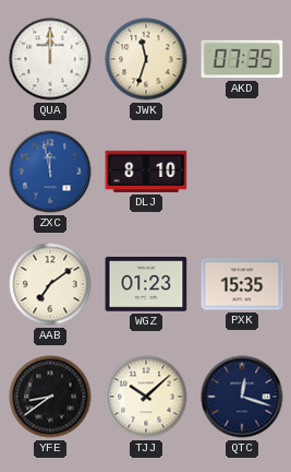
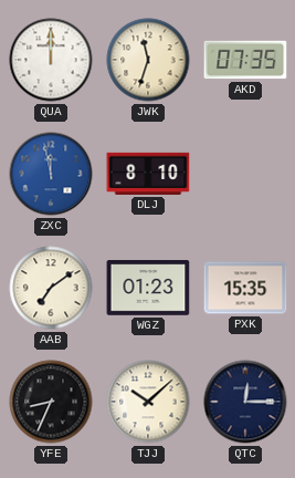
YFE: 8:39 -> 8:34
QTC: 12:18 -> 12:15
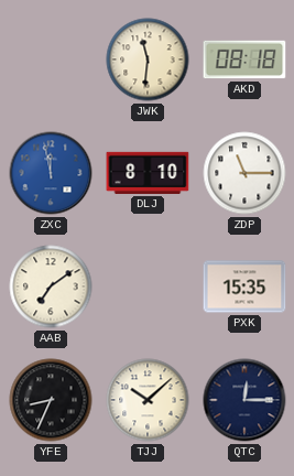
QUA: 12:00 -> none
JWK: 11:33 -> 11:31
AKD: 07:35 -> 08:18
ZDP: none -> 11:15
WGZ: 01:23 -> none
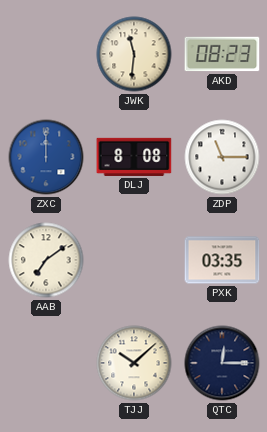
AKD: 08:18 -> 08:23
ZXC: 11:58 -> 12:00
DLJ: 8:10 -> 8:08
PXK: 15:35 -> 03:35
YFE: 8:34 -> none
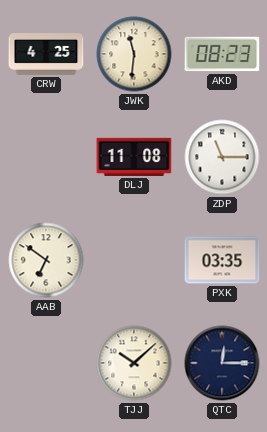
CRW: none -> 4:25
ZXC: 12:00 -> none
DLJ: 8:08 -> 11:08
AAB: 7:09 -> 6:51
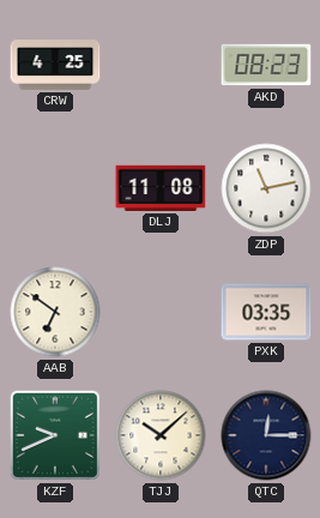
JWK: 11:31 -> none
ZDP: 11:15 -> 11:13
KZF: none -> 9:41
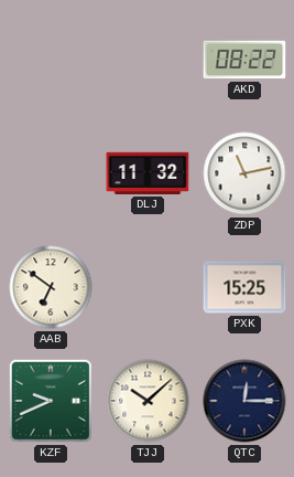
CRW: 4:25 -> none
AKD: 08:23 -> 08:22
DLJ: 11:08 -> 11:32
PXK: 03:35 -> 15:25
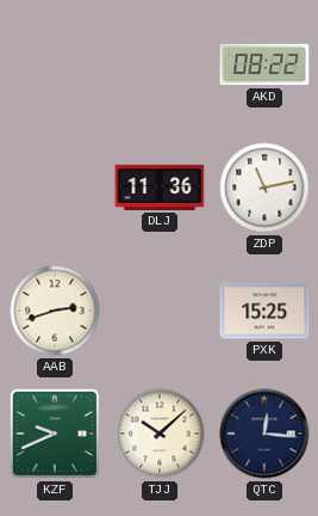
DLJ: 11:32 -> 11:36
AAB: 6:51 -> 2:42
QTC: 12:15 -> 12:16
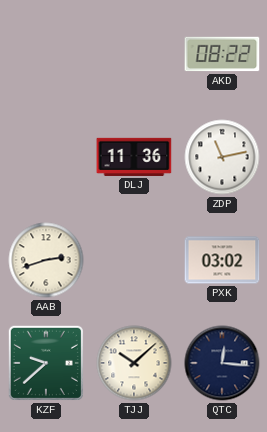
PXK: 15:25 -> 03:02
KZF: 9:41 -> 9:38
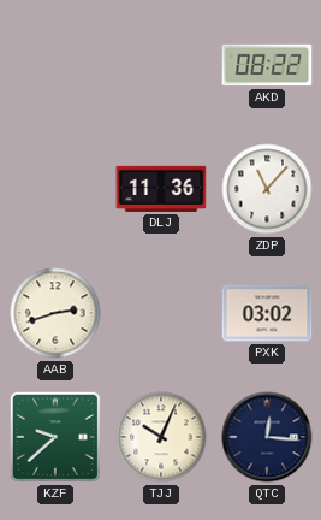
ZDP: 11:13 -> 11:07
TJJ: 10:08 -> 10:04
